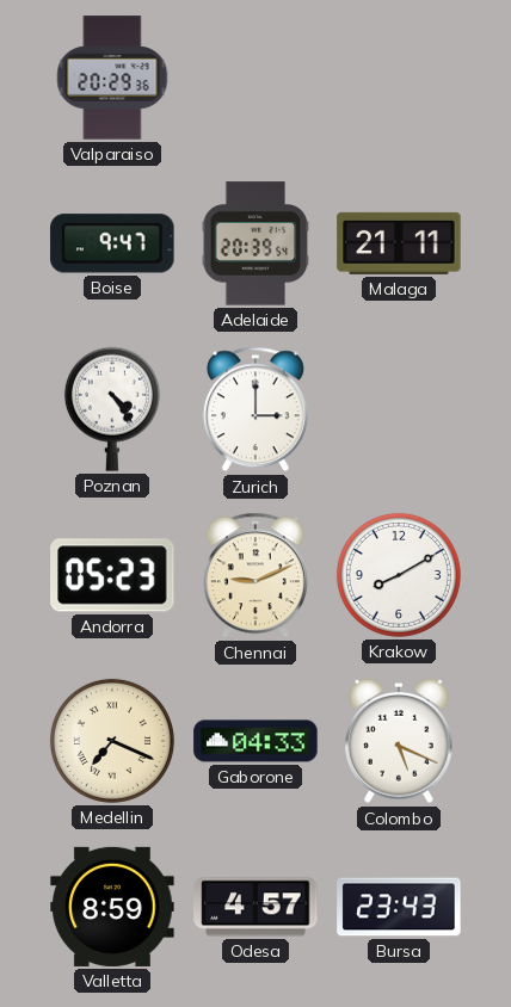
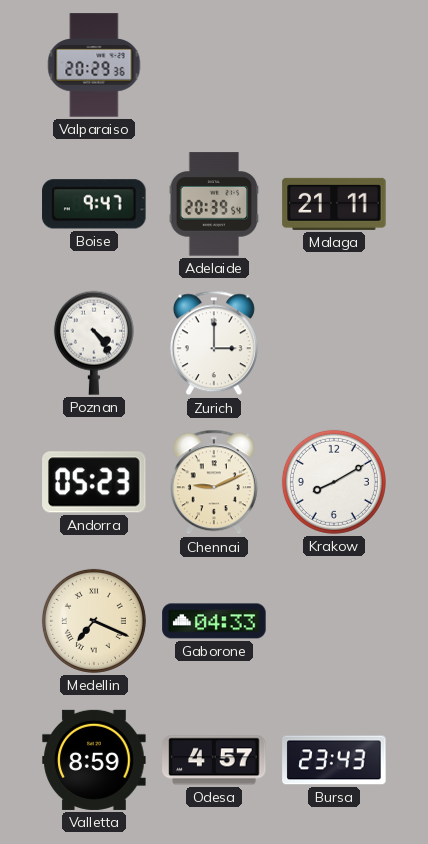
Colombo: 5:19 -> none
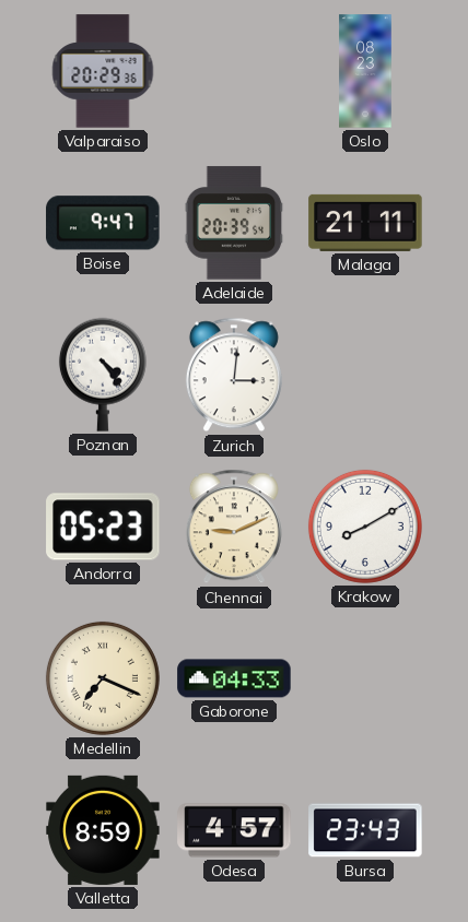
Oslo: none -> 08:23
Zurich: 3:00 -> 3:01
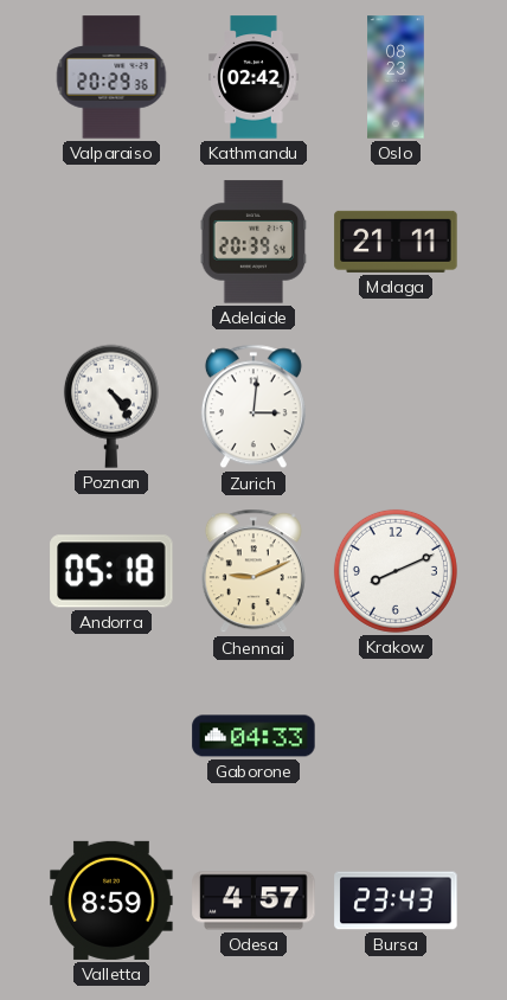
Kathmandu: none -> 02:42
Boise: 9:47 -> none
Andorra: 05:23 -> 05:18
Krakow: 8:10 -> 8:11
Medellin: 7:19 -> none
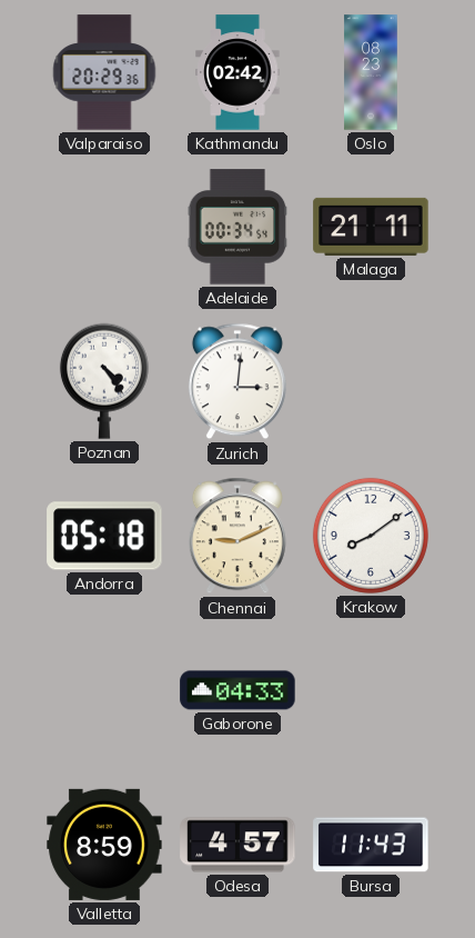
Adelaide: 20:39 -> 00:34
Krakow: 8:11 -> 8:09
Bursa: 23:43 -> 11:43
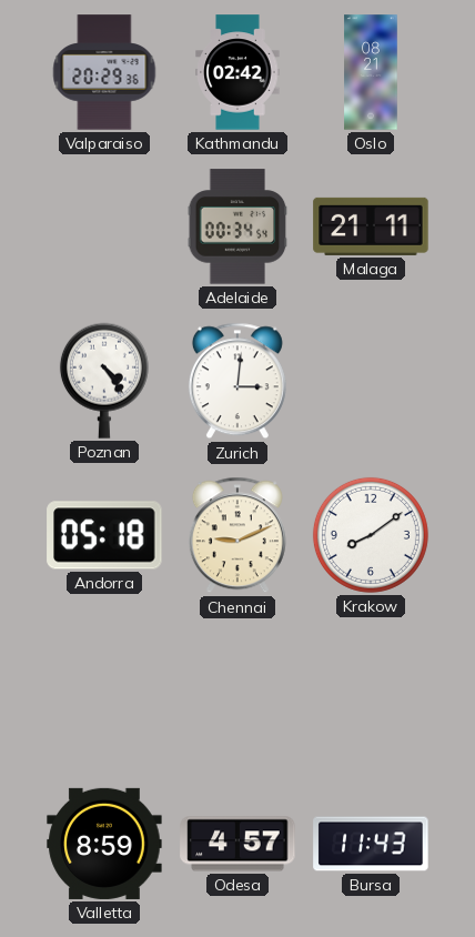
Oslo: 08:23 -> 08:21
Gaborone: 04:33 -> none
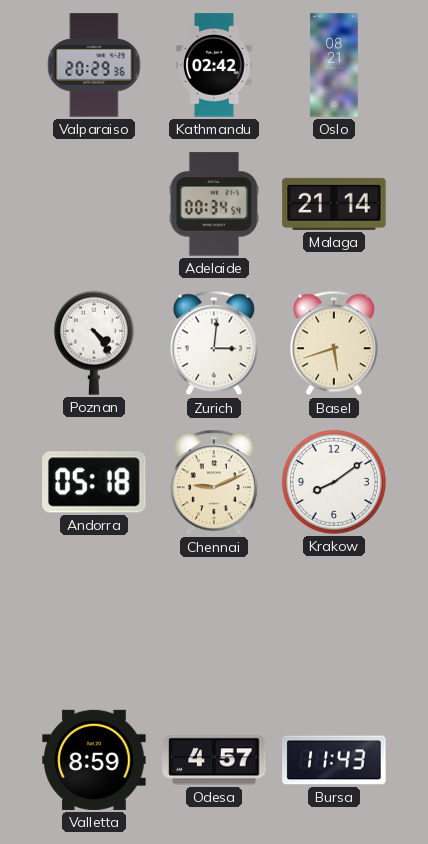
Malaga: 21:11 -> 21:14
Basel: none -> 5:42
